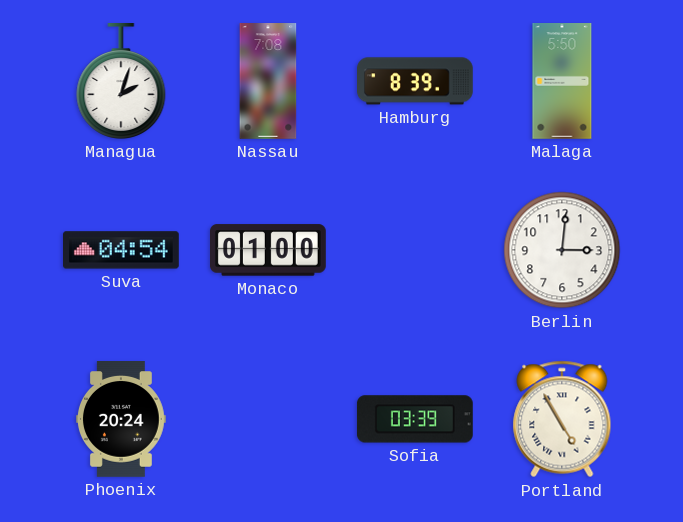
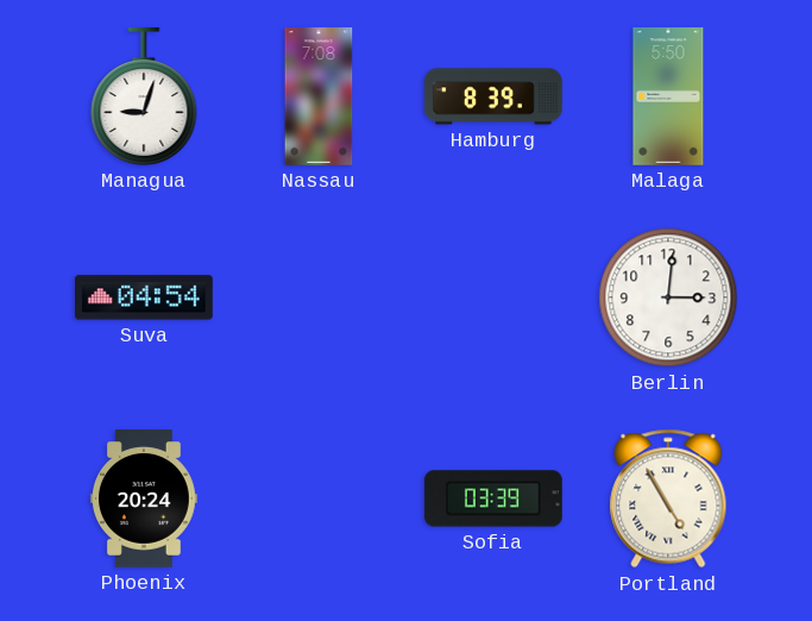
Managua: 2:03 -> 9:03
Monaco: 01:00 -> none
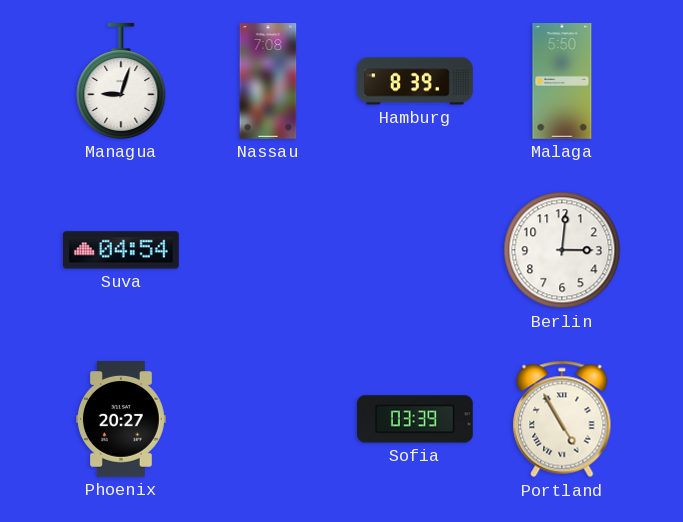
Phoenix: 20:24 -> 20:27
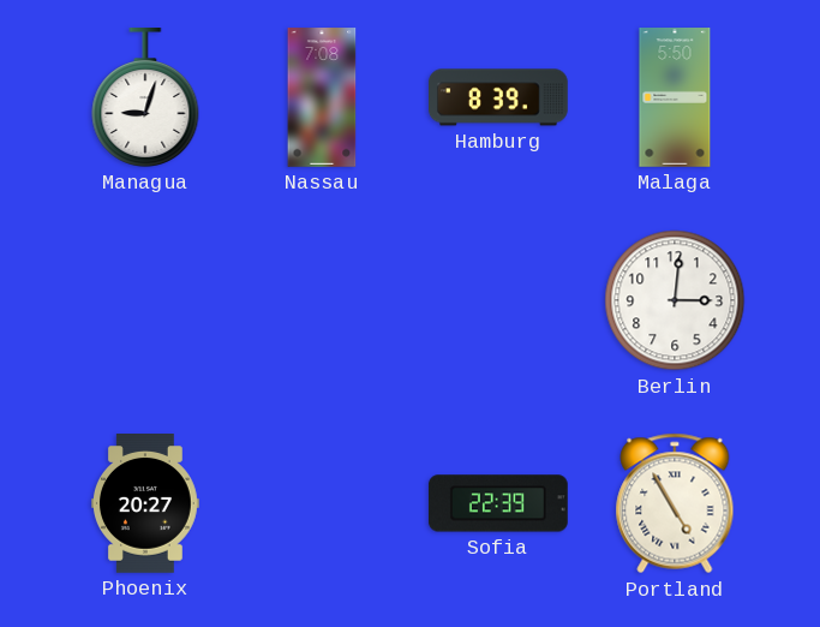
Suva: 04:54 -> none
Sofia: 03:39 -> 22:39
